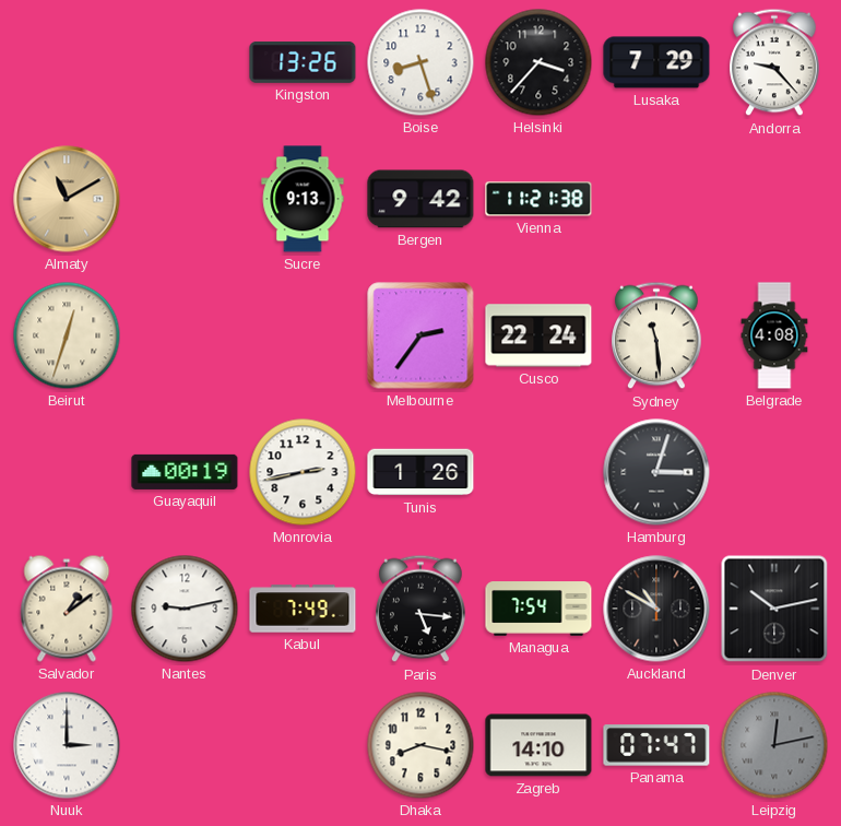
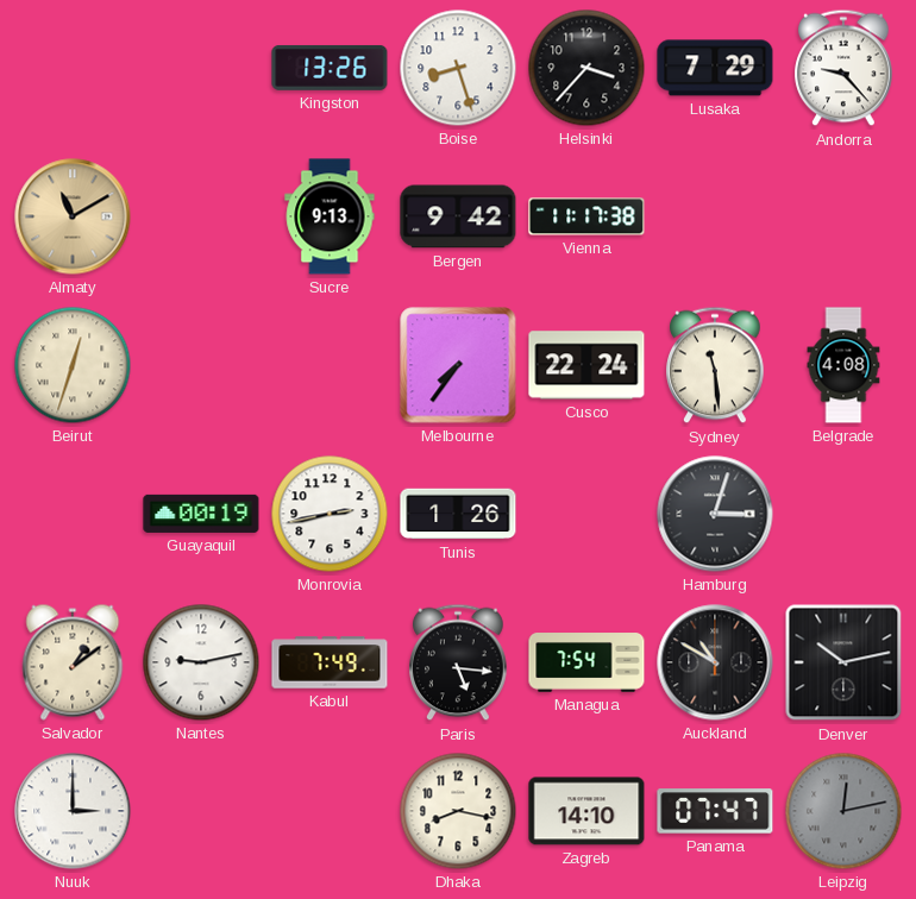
Vienna: 11:21 -> 11:17
Melbourne: 2:36 -> 7:36
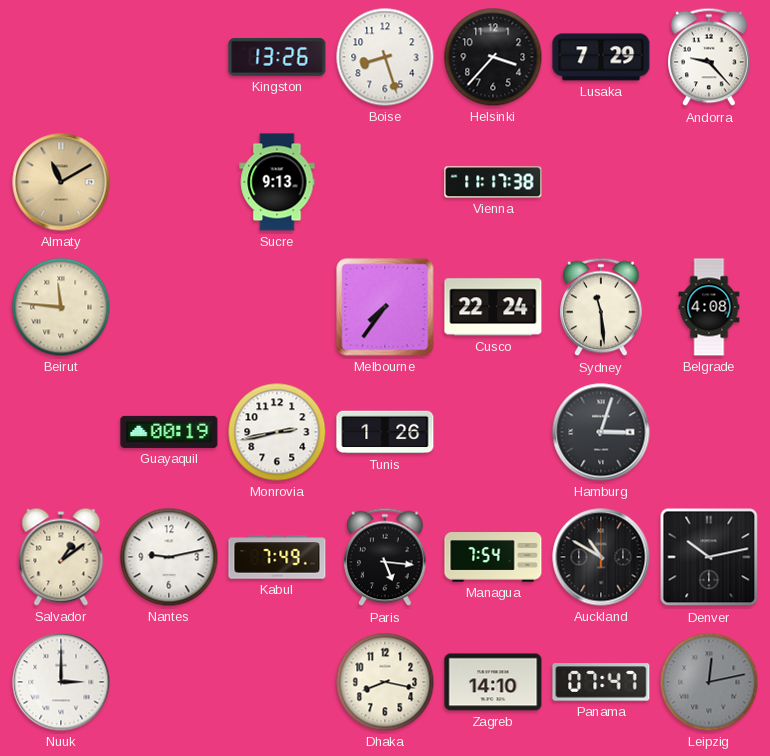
Bergen: 9:42 -> none
Beirut: 12:33 -> 11:46
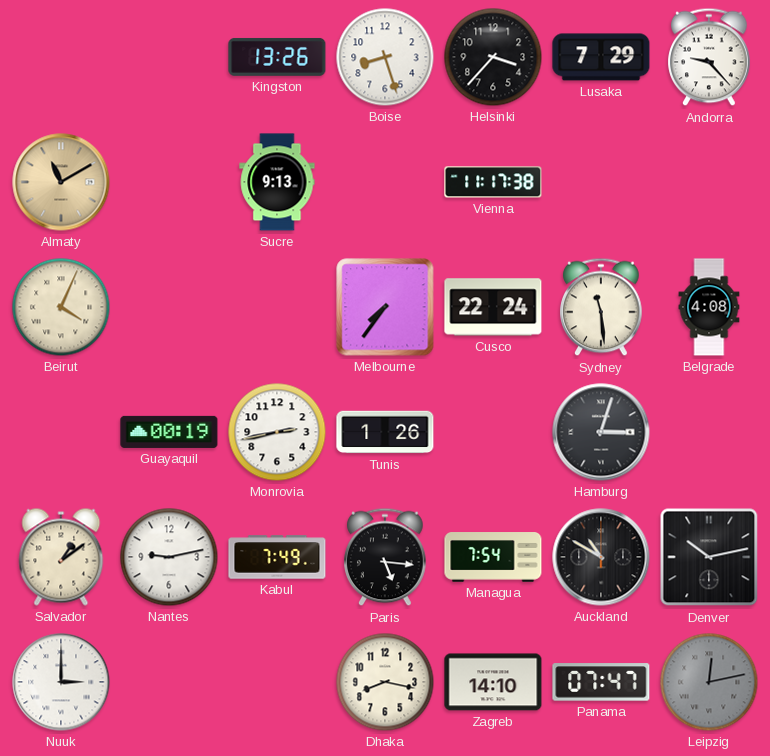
Beirut: 11:46 -> 4:04
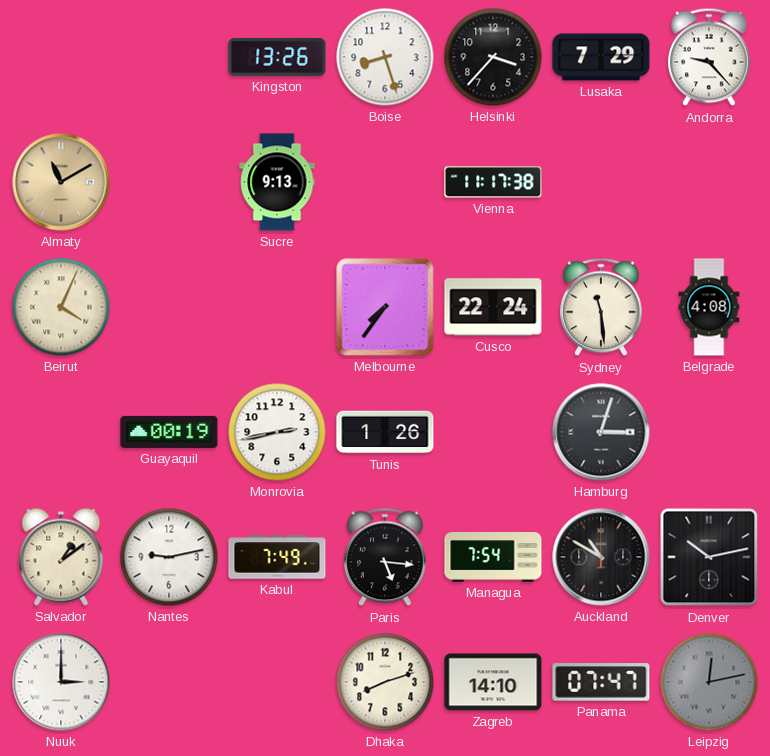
Dhaka: 8:17 -> 8:12
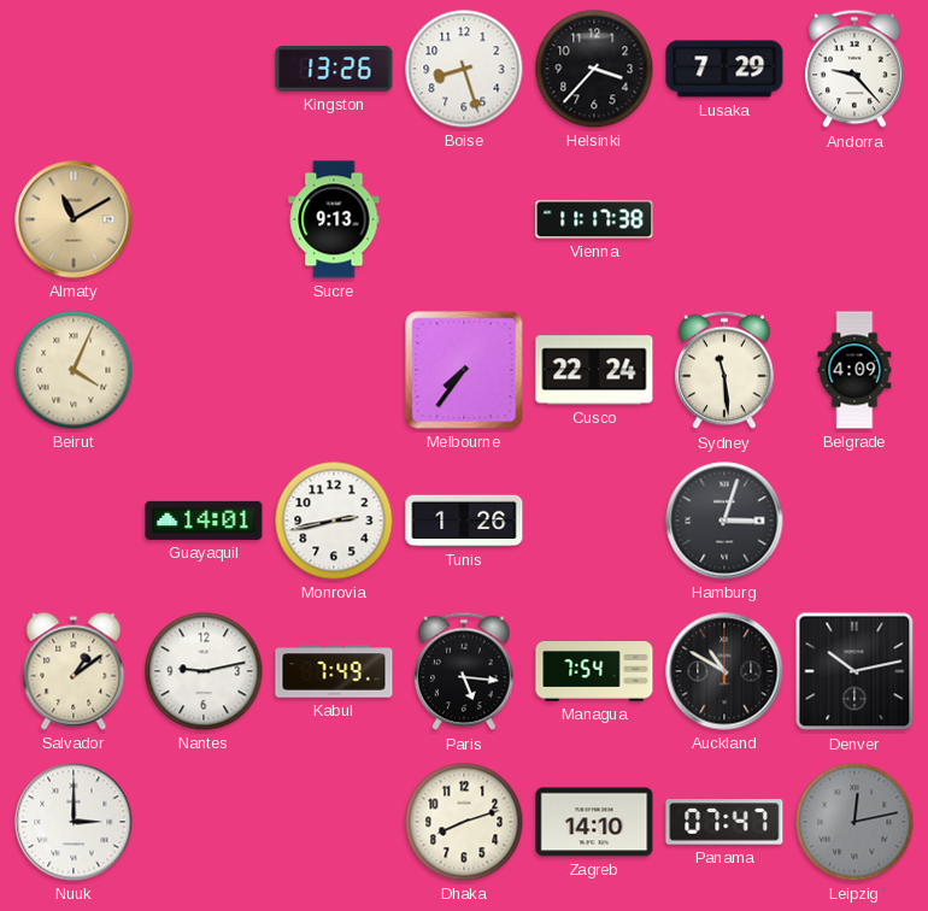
Belgrade: 4:08 -> 4:09
Guayaquil: 00:19 -> 14:01
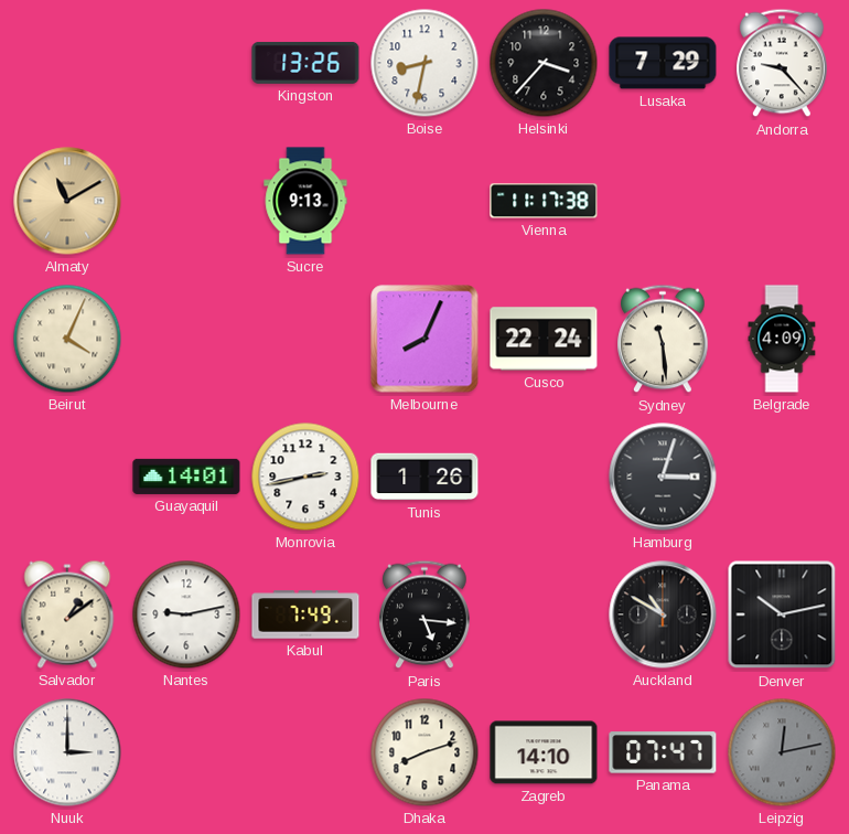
Boise: 8:27 -> 8:32
Melbourne: 7:36 -> 8:04
Managua: 7:54 -> none
